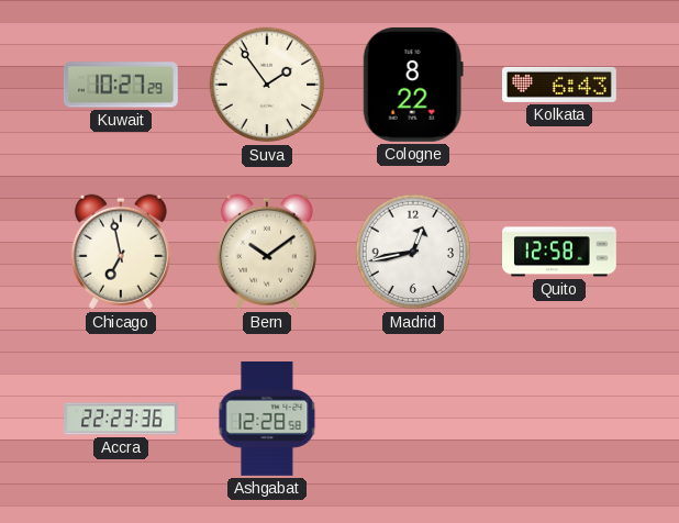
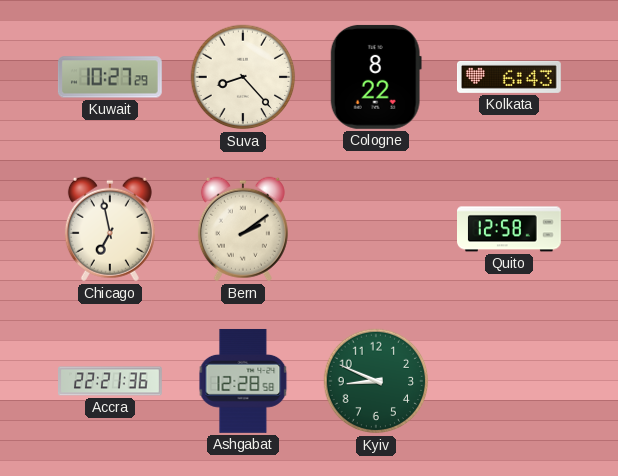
Suva: 1:54 -> 8:23
Bern: 10:09 -> 2:09
Madrid: 12:43 -> none
Accra: 22:23 -> 22:21
Kyiv: none -> 8:49
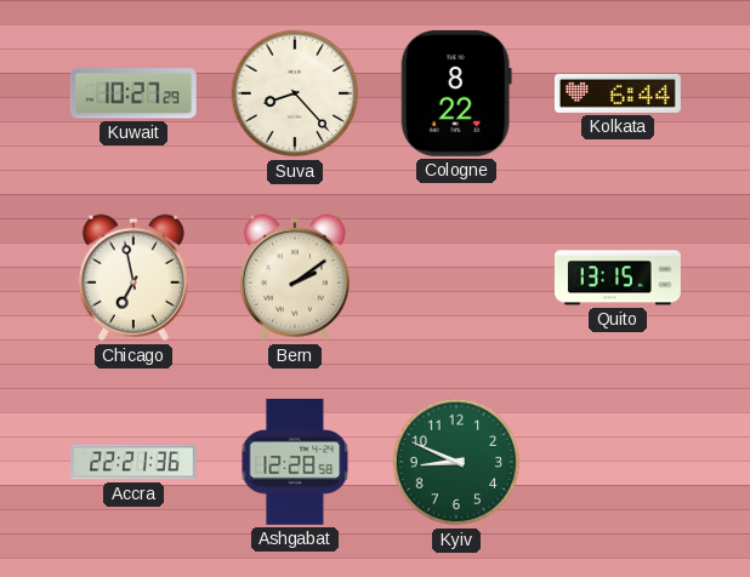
Kolkata: 6:43 -> 6:44
Quito: 12:58 -> 13:15
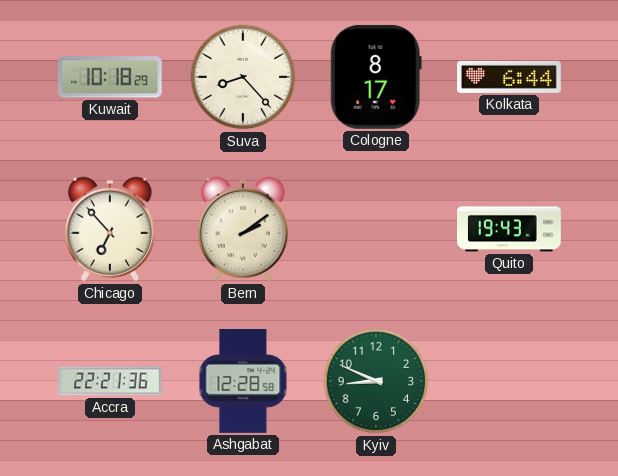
Kuwait: 10:27 -> 10:18
Cologne: 8:22 -> 8:17
Chicago: 6:58 -> 6:53
Quito: 13:15 -> 19:43
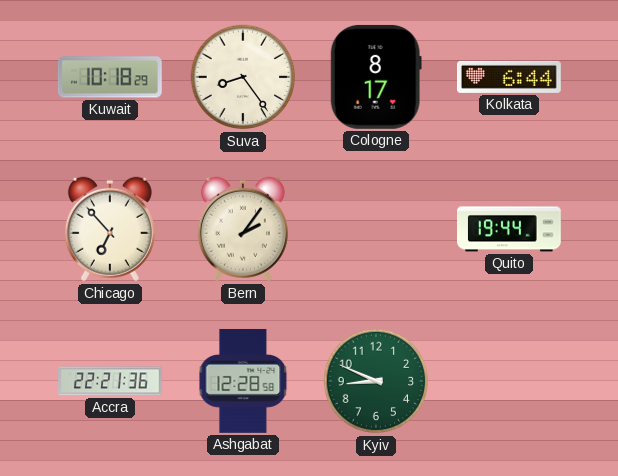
Suva: 8:23 -> 8:24
Bern: 2:09 -> 2:06
Quito: 19:43 -> 19:44
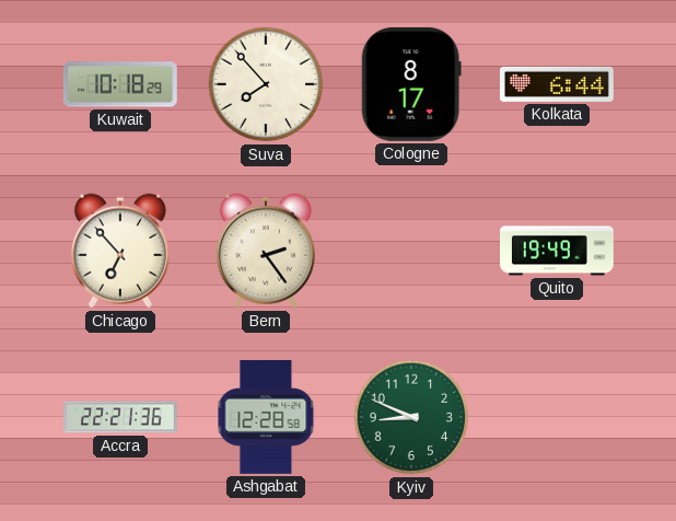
Suva: 8:24 -> 7:53
Bern: 2:06 -> 2:24
Quito: 19:44 -> 19:49
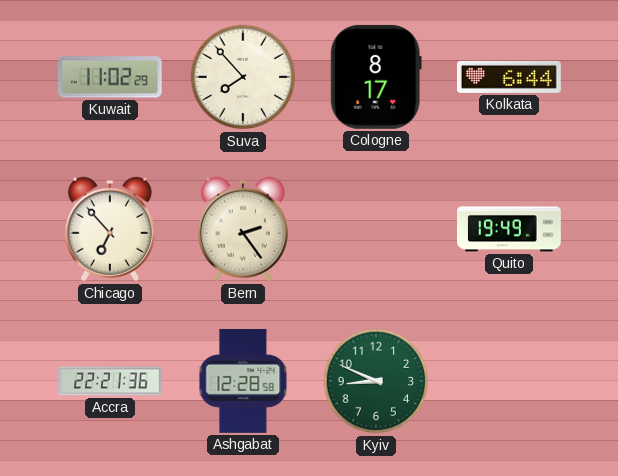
Kuwait: 10:18 -> 11:02
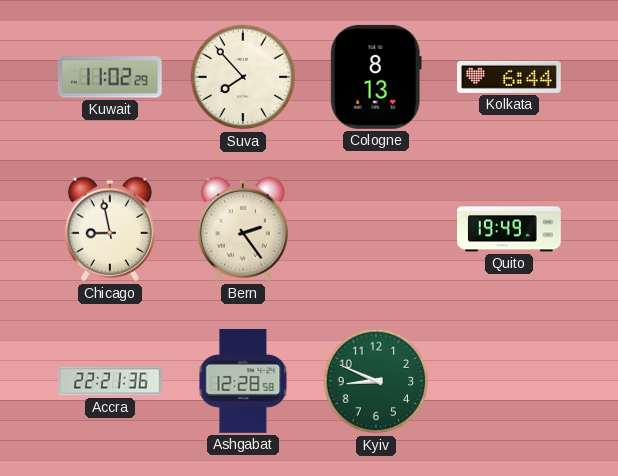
Cologne: 8:17 -> 8:13
Chicago: 6:53 -> 8:58
